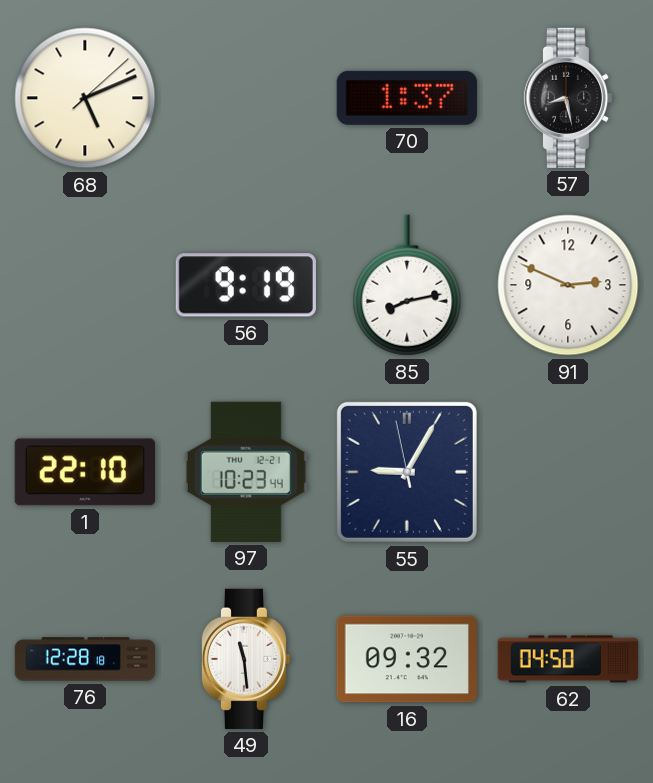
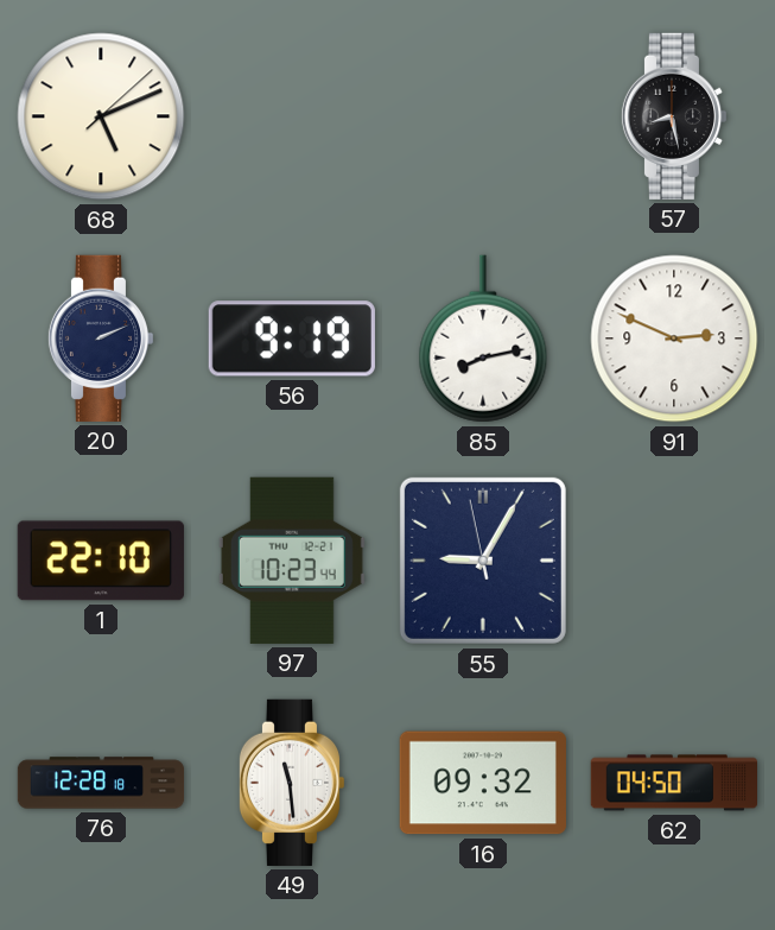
70: 1:37 -> none
20: none -> 2:11
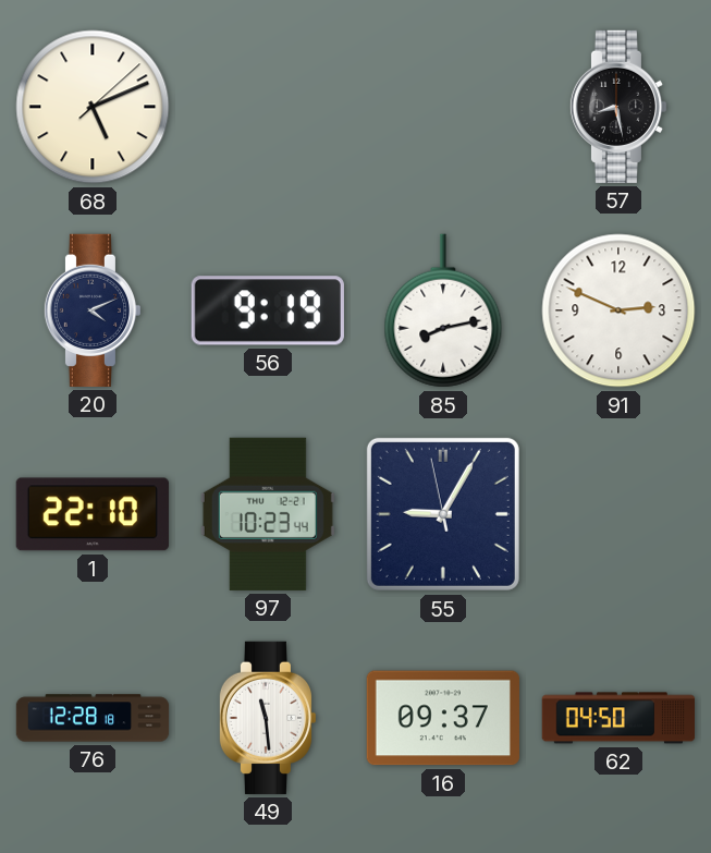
20: 2:11 -> 4:11
16: 09:32 -> 09:37
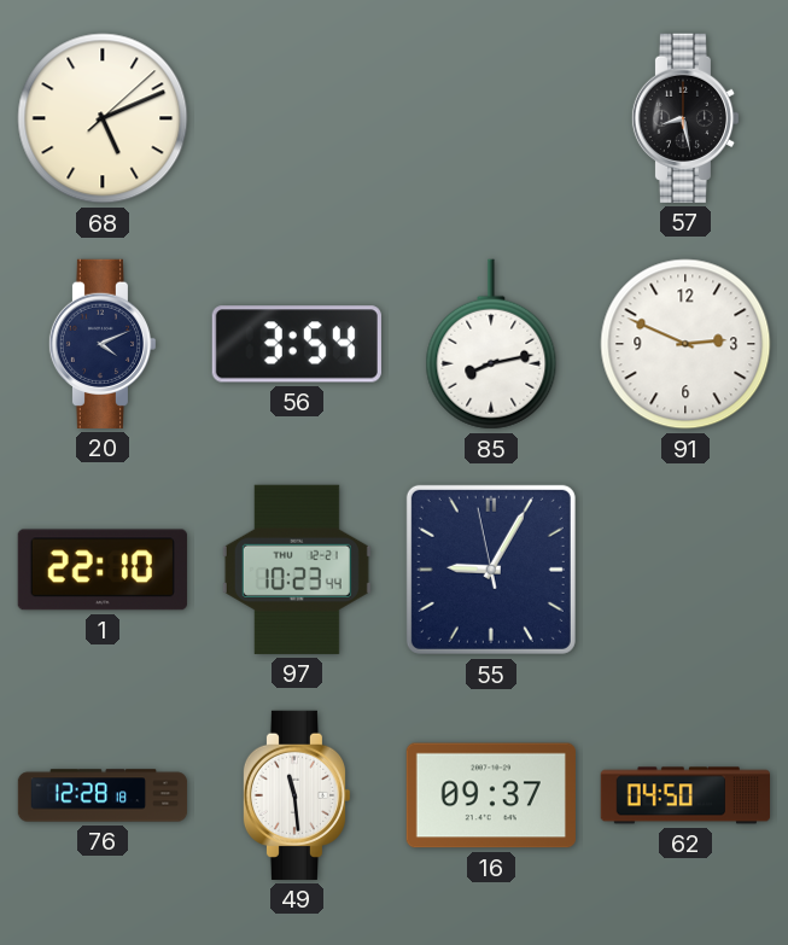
56: 9:19 -> 3:54
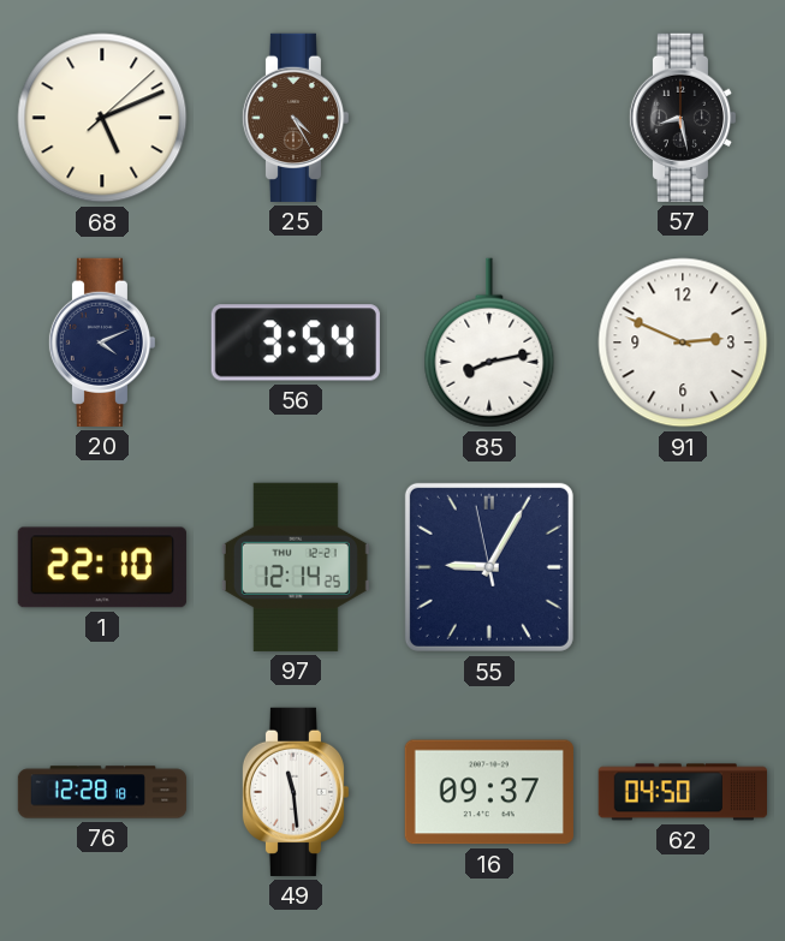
25: none -> 4:25
97: 10:23 -> 12:14
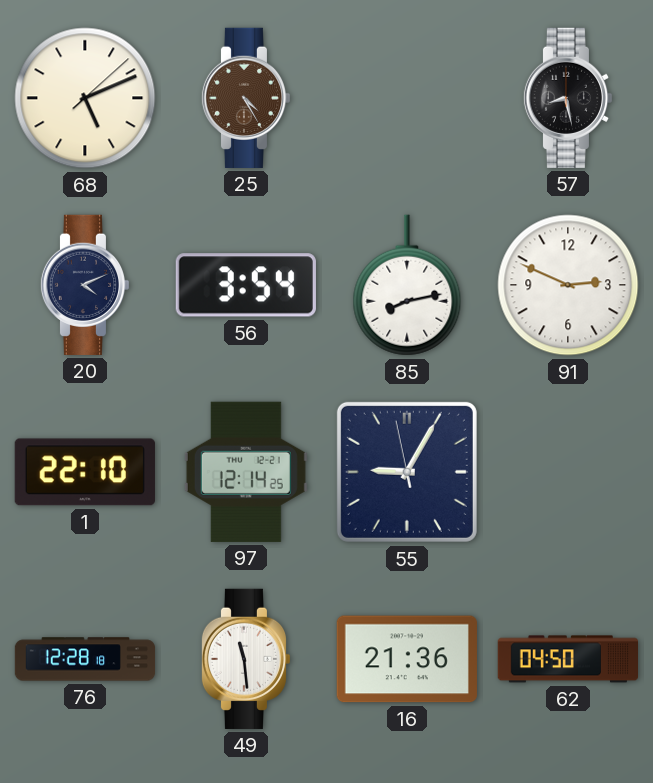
16: 09:37 -> 21:36
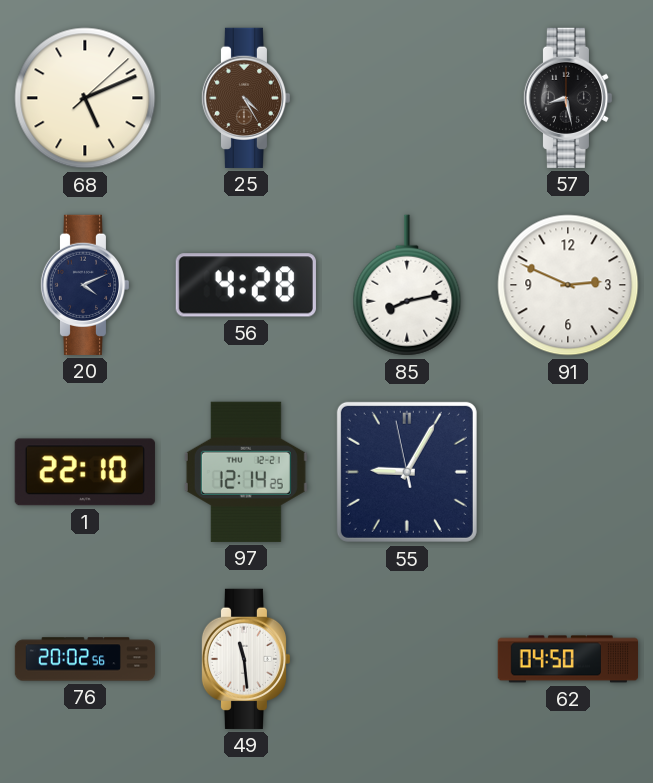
56: 3:54 -> 4:28
76: 12:28 -> 20:02
16: 21:36 -> none
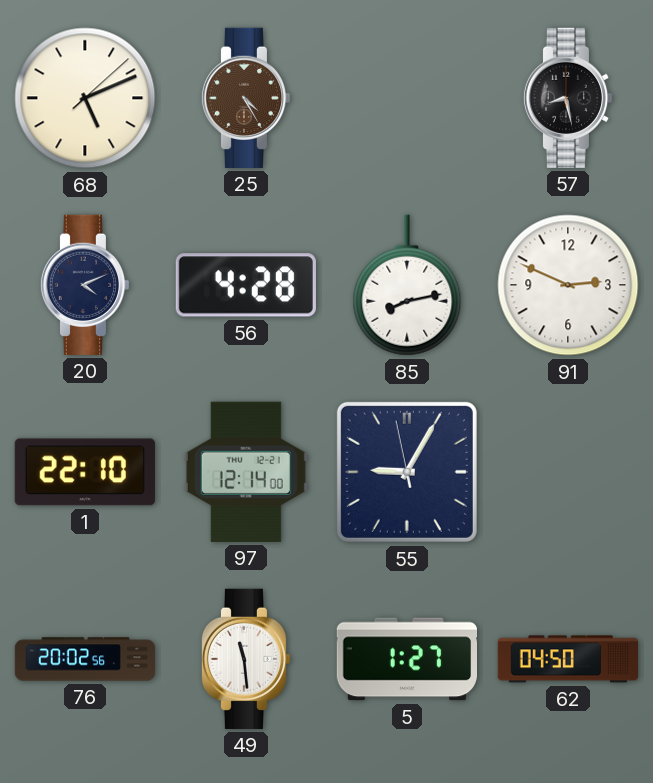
97: 12:14:25 -> 12:14:00
5: none -> 1:27
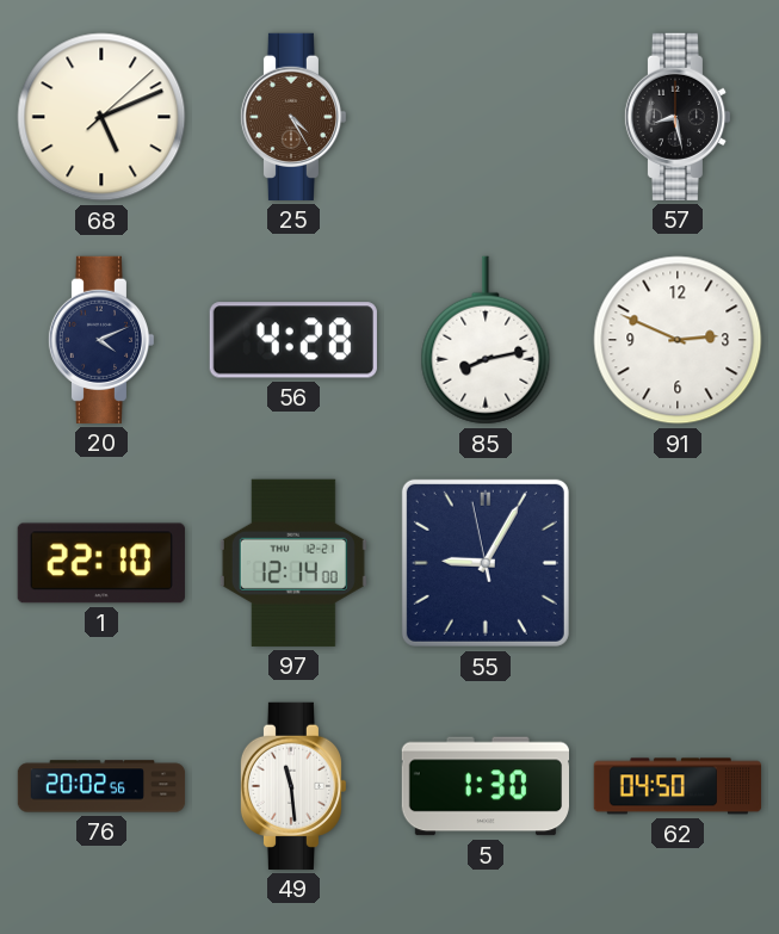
5: 1:27 -> 1:30
